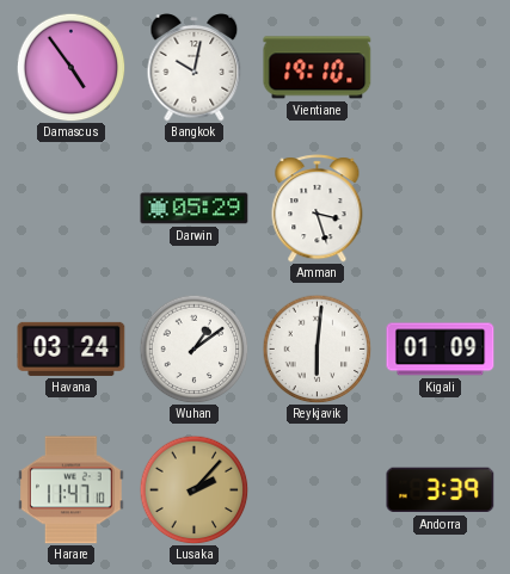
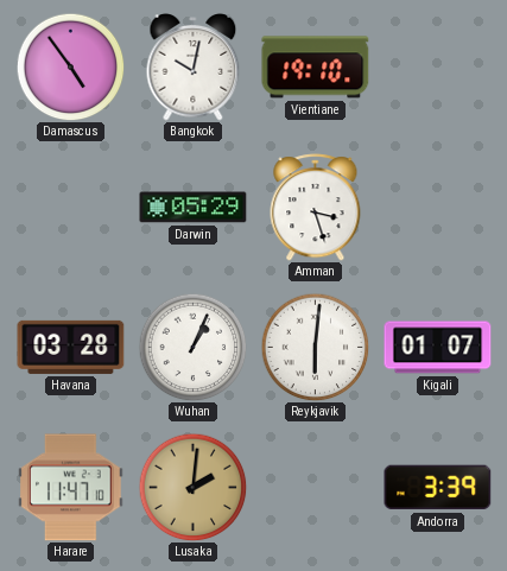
Havana: 03:24 -> 03:28
Wuhan: 1:09 -> 1:04
Kigali: 01:09 -> 01:07
Lusaka: 2:07 -> 2:01
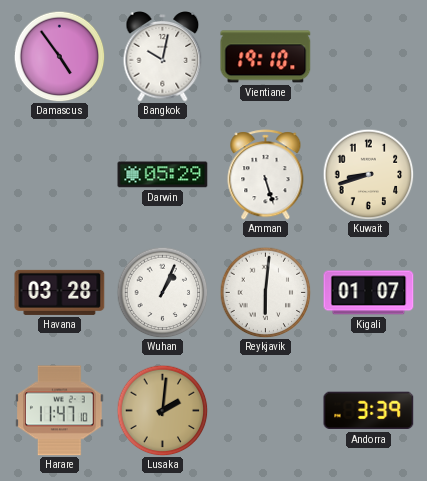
Amman: 3:27 -> 5:27
Kuwait: none -> 8:42
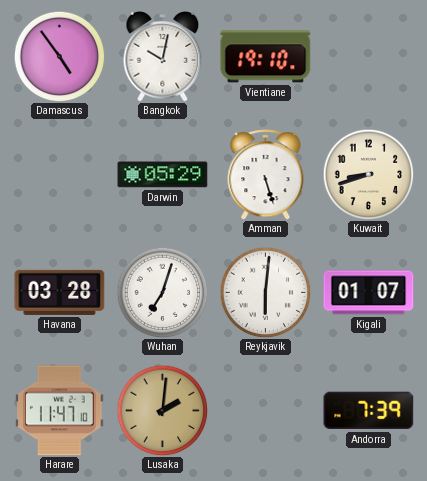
Wuhan: 1:04 -> 7:03
Andorra: 3:39 -> 7:39
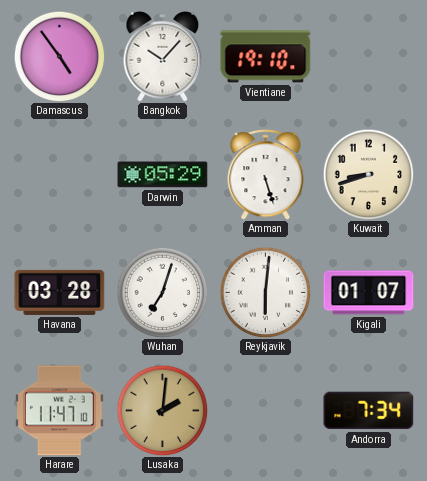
Bangkok: 10:02 -> 10:07
Andorra: 7:39 -> 7:34
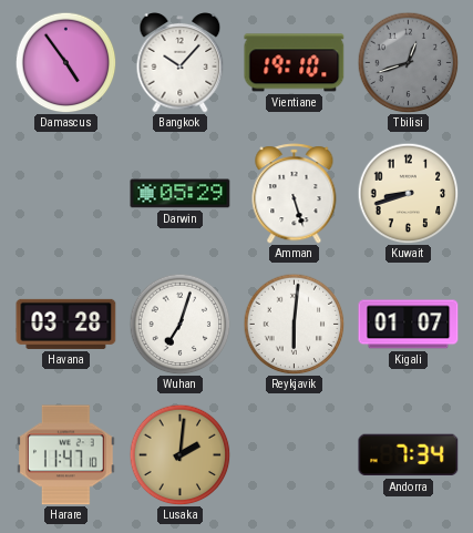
Tbilisi: none -> 12:42
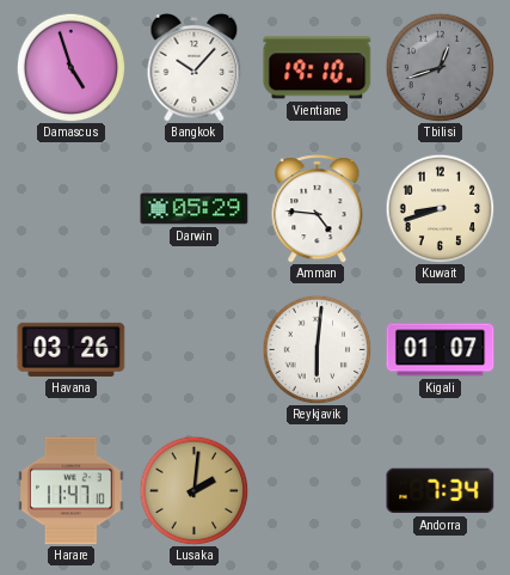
Damascus: 4:54 -> 4:57
Amman: 5:27 -> 4:46
Havana: 03:28 -> 03:26
Wuhan: 7:03 -> none
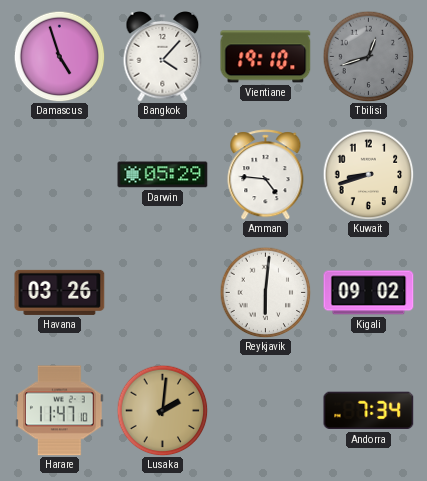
Bangkok: 10:07 -> 4:07
Kigali: 01:07 -> 09:02
